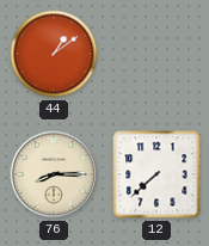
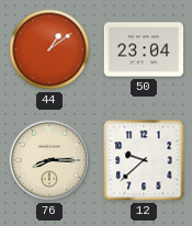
50: none -> 23:04
12: 7:38 -> 9:38
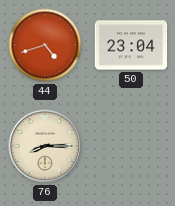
44: 1:09 -> 4:42
12: 9:38 -> none
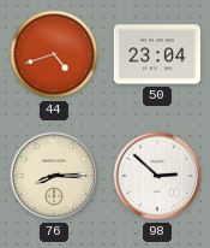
98: none -> 2:52
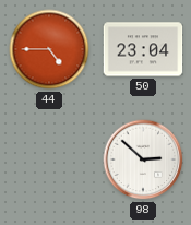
44: 4:42 -> 4:45
76: 8:15 -> none
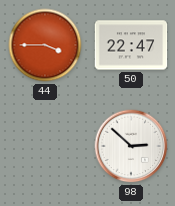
44: 4:45 -> 3:45
50: 23:04 -> 22:47
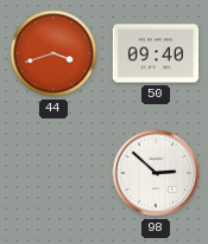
44: 3:45 -> 3:42
50: 22:47 -> 09:40
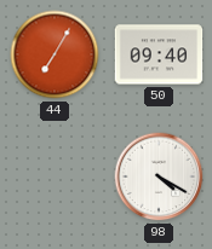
44: 3:42 -> 7:05
98: 2:52 -> 4:20
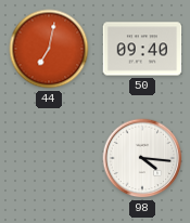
44: 7:05 -> 7:02
98: 4:20 -> 4:16
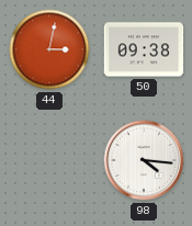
44: 7:02 -> 3:02
50: 09:40 -> 09:38
